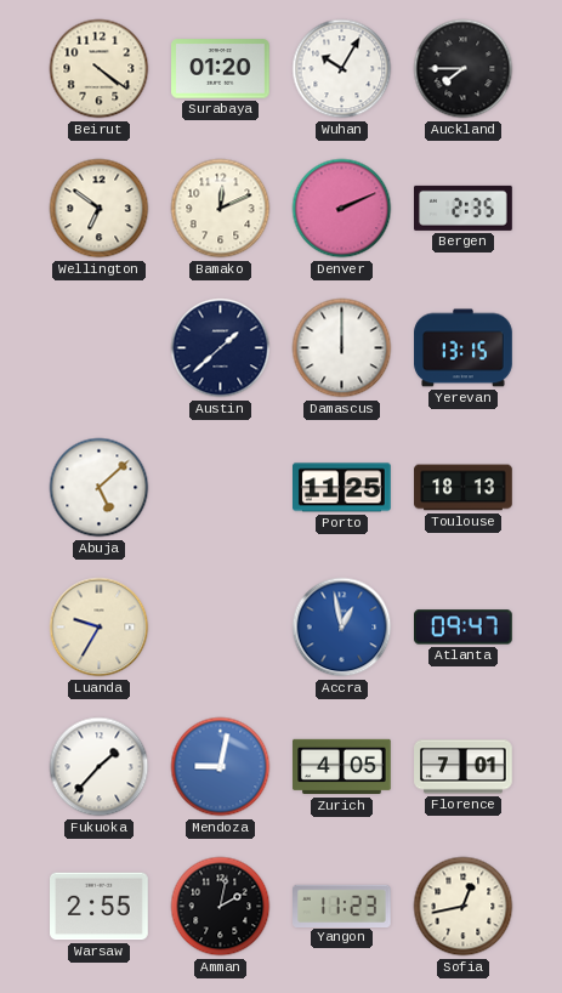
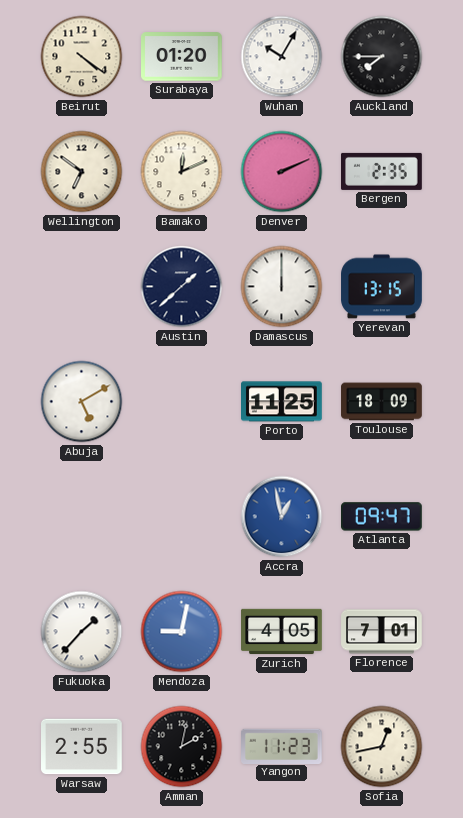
Abuja: 5:08 -> 5:10
Toulouse: 18:13 -> 18:09
Luanda: 9:35 -> none
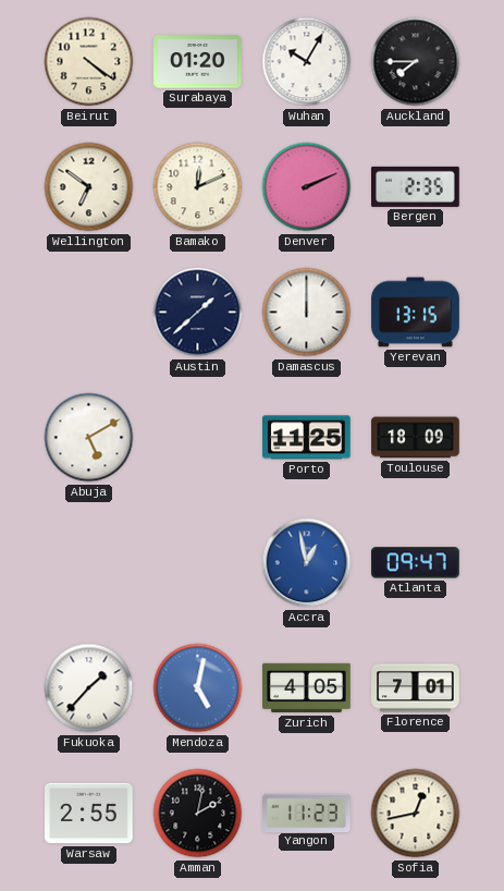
Mendoza: 9:02 -> 5:02
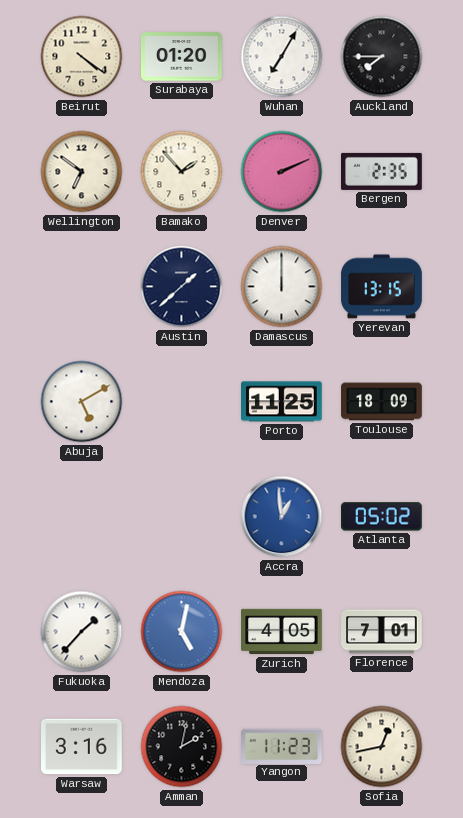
Wuhan: 10:05 -> 7:05
Bamako: 12:11 -> 1:53
Accra: 12:58 -> 12:59
Atlanta: 09:47 -> 05:02
Warsaw: 2:55 -> 3:16
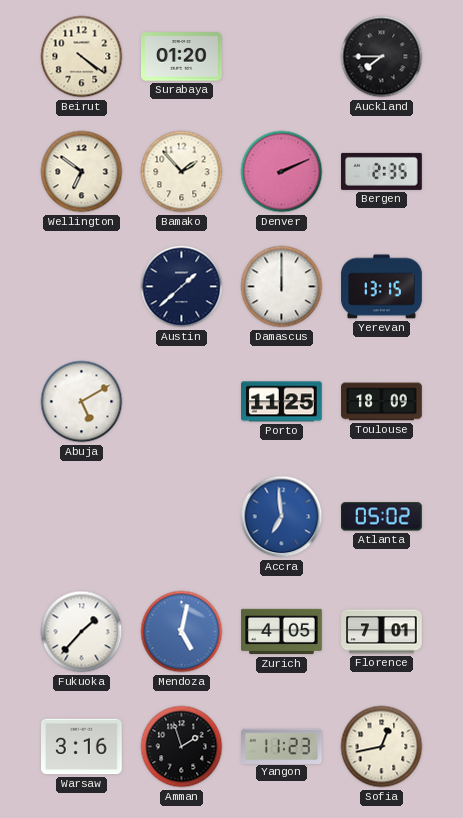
Wuhan: 7:05 -> none
Accra: 12:59 -> 6:59
Amman: 2:02 -> 1:57
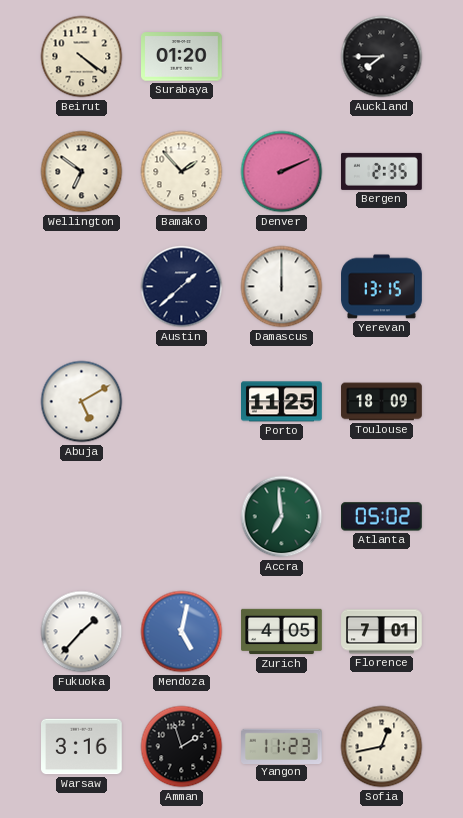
Accra dial: blue -> green
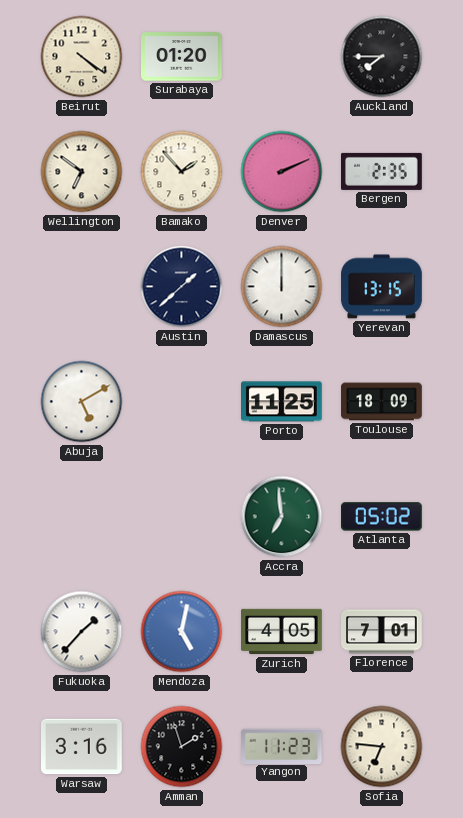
Sofia: 12:43 -> 6:46
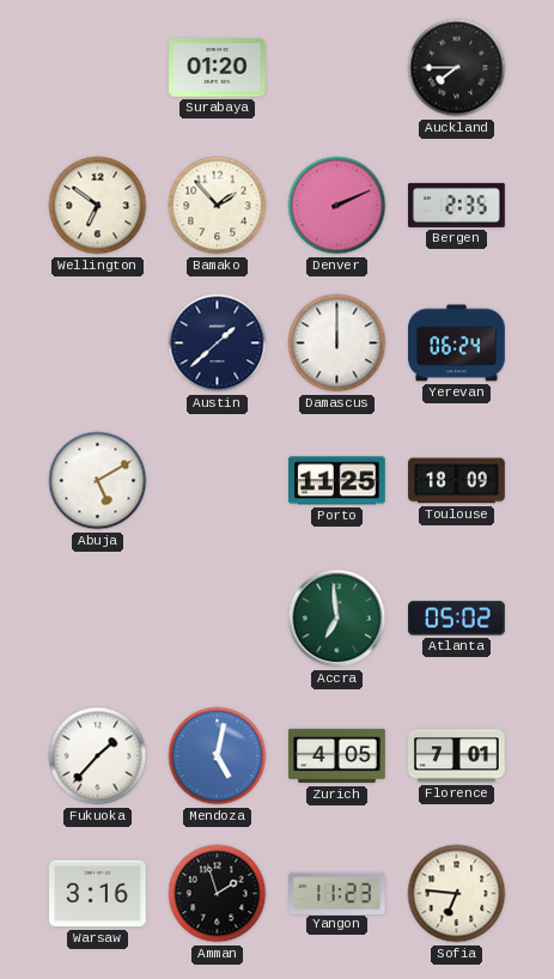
Beirut: 4:21 -> none
Yerevan: 13:15 -> 06:24
